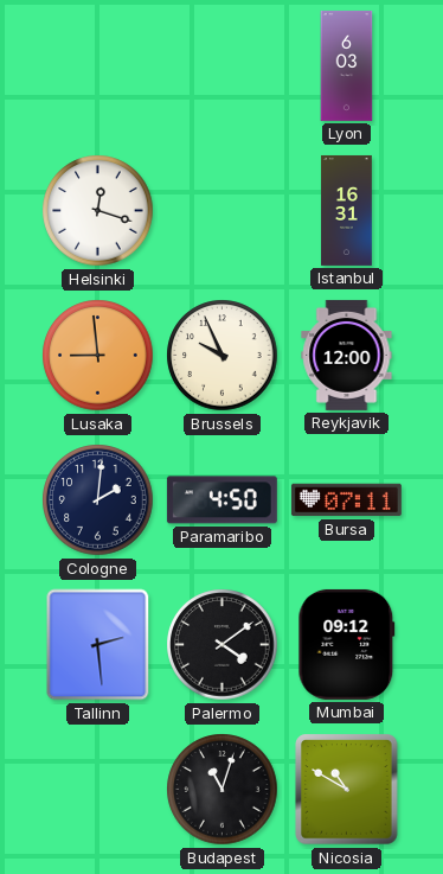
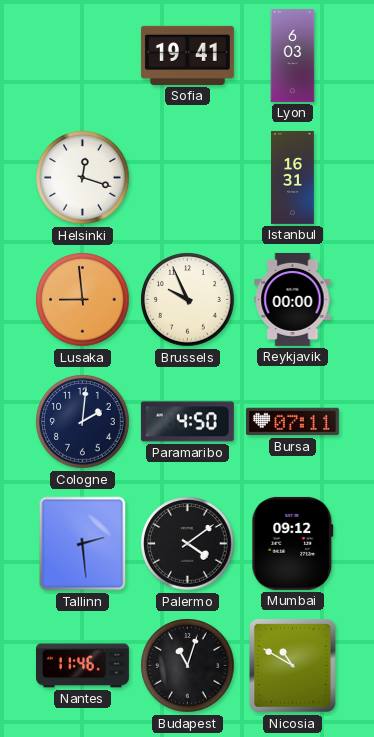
Sofia: none -> 19:41
Reykjavik: 12:00 -> 00:00
Nantes: none -> 11:46
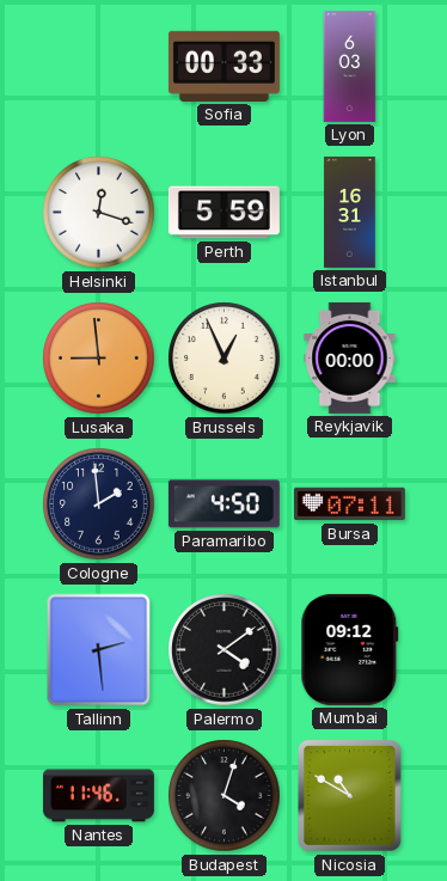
Sofia: 19:41 -> 00:33
Perth: none -> 5:59
Brussels: 9:56 -> 12:56
Cologne: 2:01 -> 1:59
Budapest: 11:03 -> 4:03
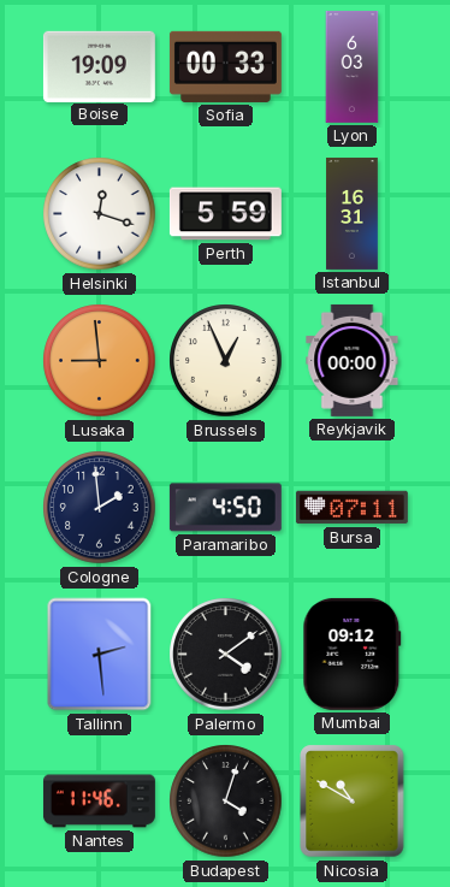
Boise: none -> 19:09
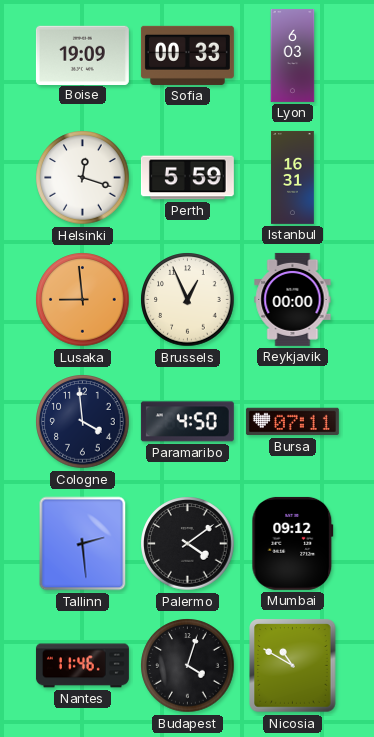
Cologne: 1:59 -> 3:59
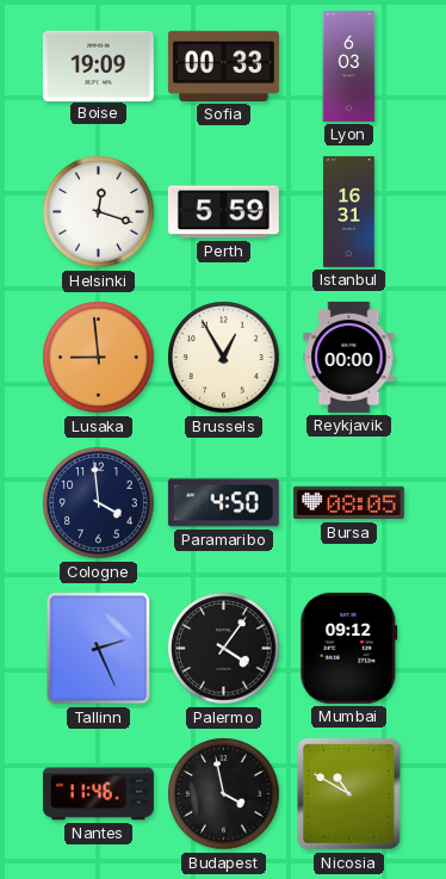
Brussels: 12:56 -> 12:55
Bursa: 07:11 -> 08:05
Tallinn: 2:29 -> 2:26
Palermo: 4:09 -> 4:06
Budapest: 4:03 -> 3:58
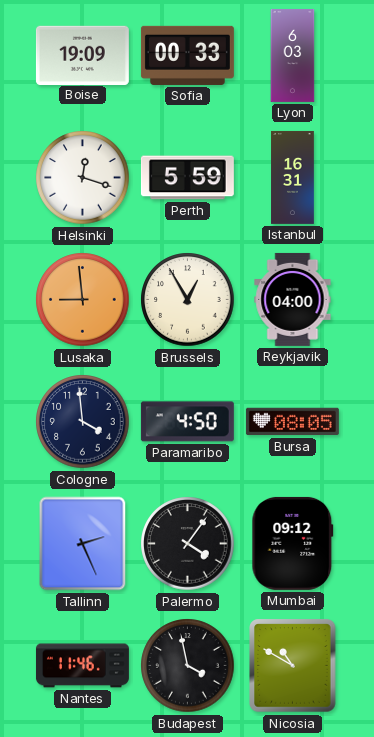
Reykjavik: 00:00 -> 04:00
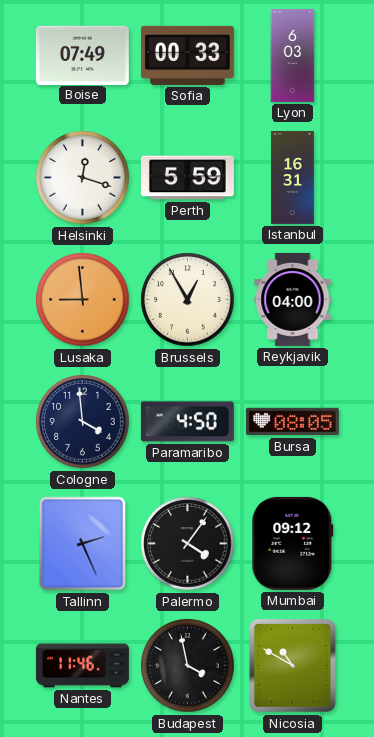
Boise: 19:09 -> 07:49
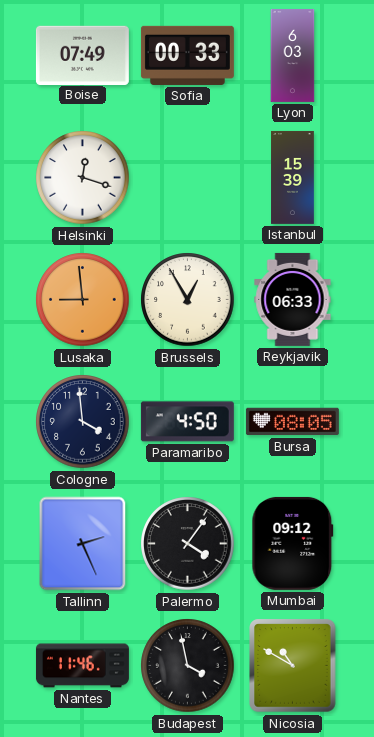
Perth: 5:59 -> none
Istanbul: 16:31 -> 15:39
Reykjavik: 04:00 -> 06:33
